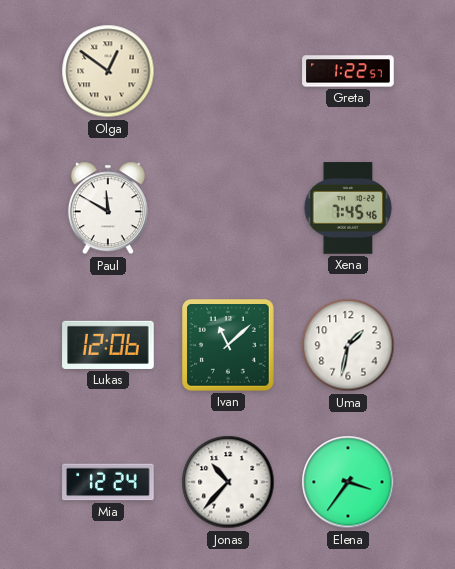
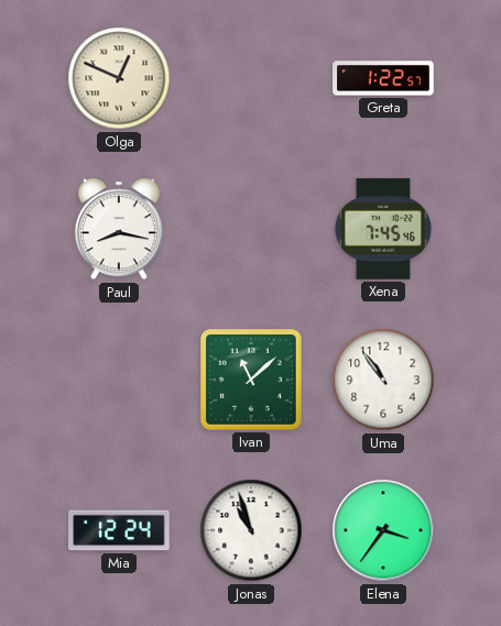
Olga: 12:51 -> 12:49
Paul: 11:50 -> 8:17
Lukas: 12:06 -> none
Uma: 1:32 -> 10:54
Jonas: 10:37 -> 10:57
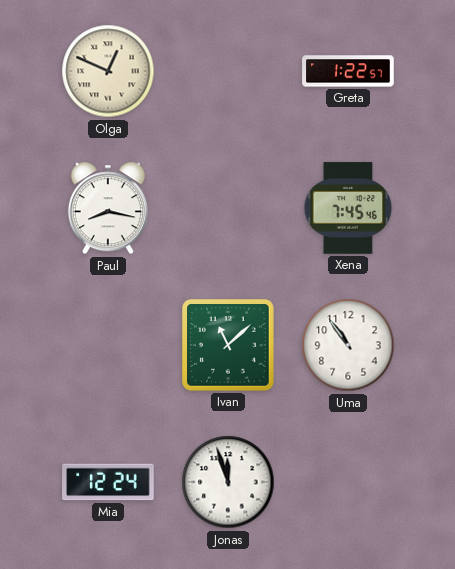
Jonas: 10:57 -> 11:57
Elena: 3:36 -> none
